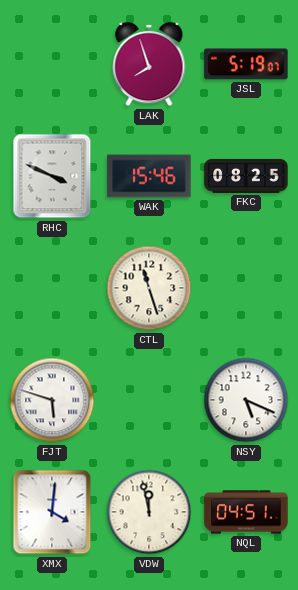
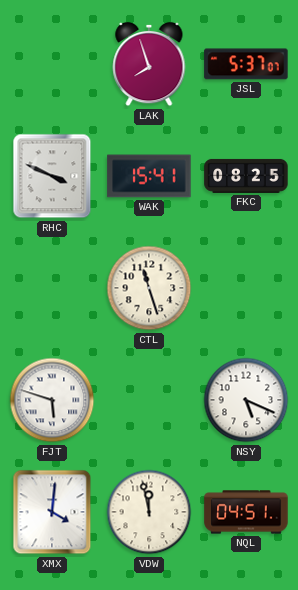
JSL: 5:19 -> 5:37
WAK: 15:46 -> 15:41
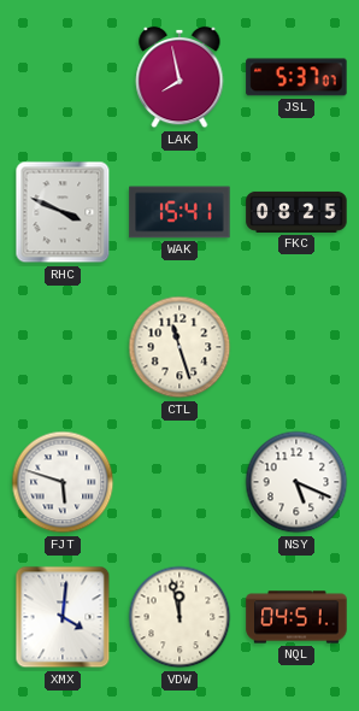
LAK: 7:57 -> 7:58
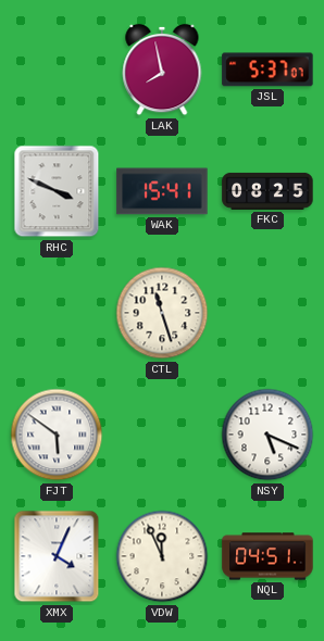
FJT: 5:48 -> 5:51
XMX: 4:01 -> 4:04
VDW: 11:58 -> 11:56
